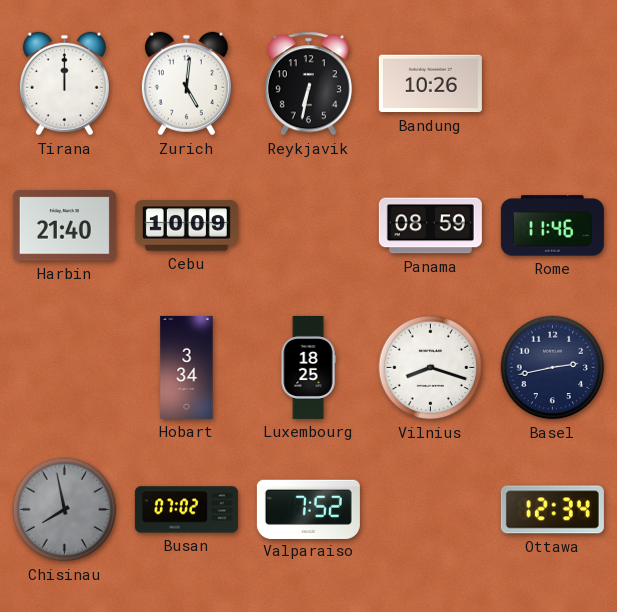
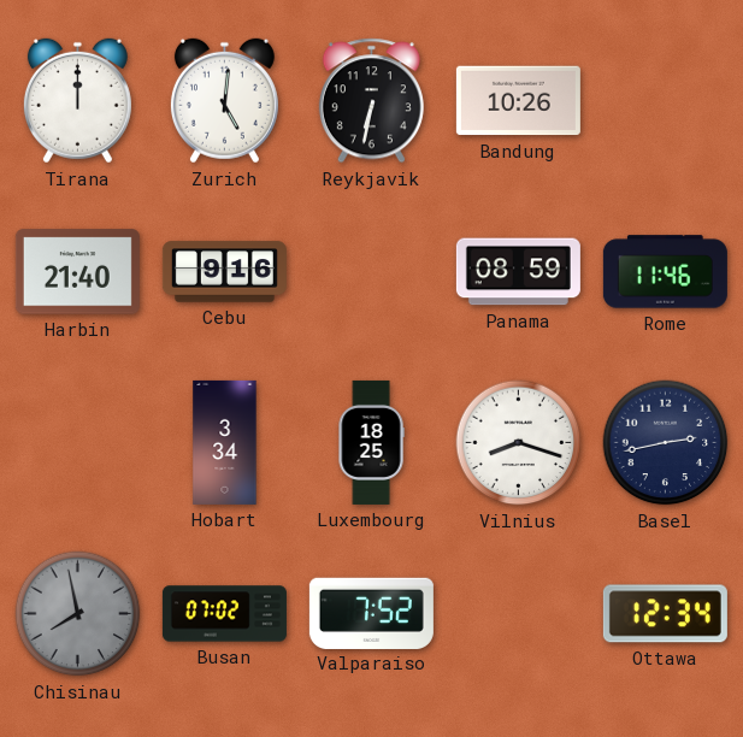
Cebu: 10:09 -> 9:16
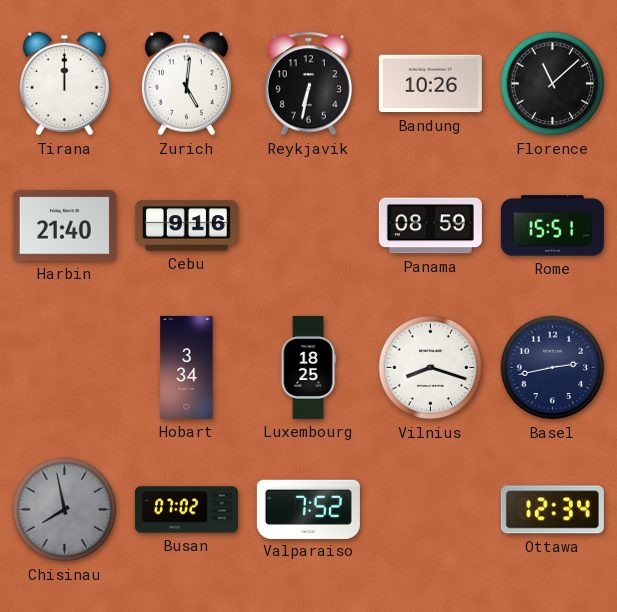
Florence: none -> 11:08
Rome: 11:46 -> 15:51
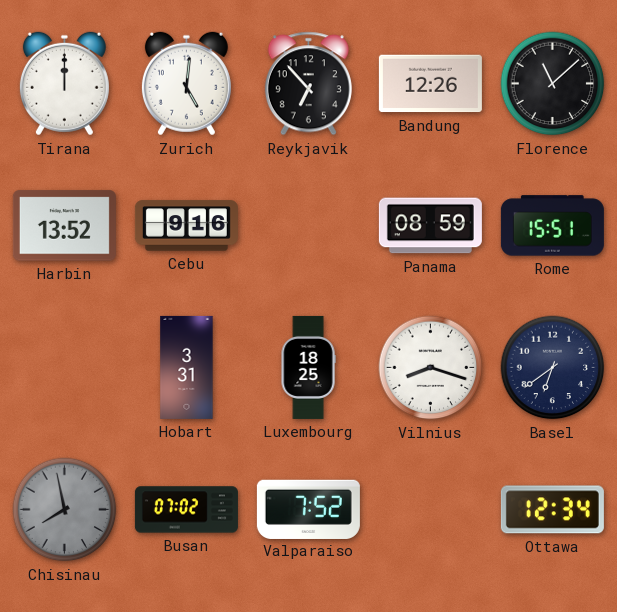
Reykjavik: 6:32 -> 6:53
Bandung: 10:26 -> 12:26
Harbin: 21:40 -> 13:52
Hobart: 3:34 -> 3:31
Basel: 2:43 -> 6:39
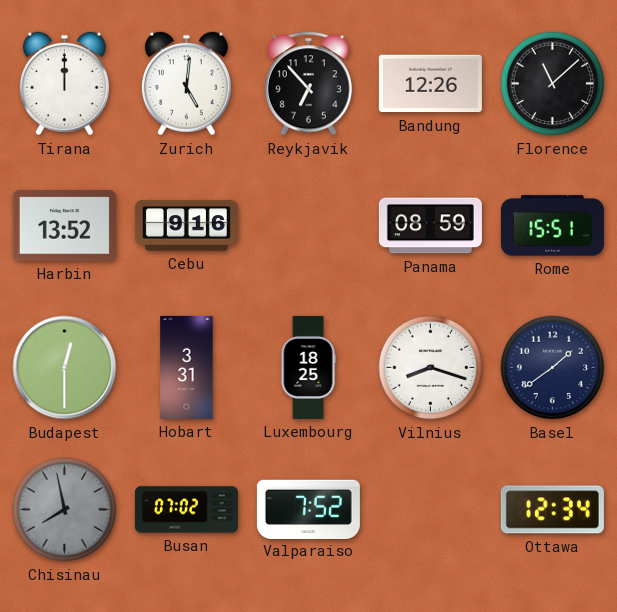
Budapest: none -> 12:30
Basel: 6:39 -> 1:39
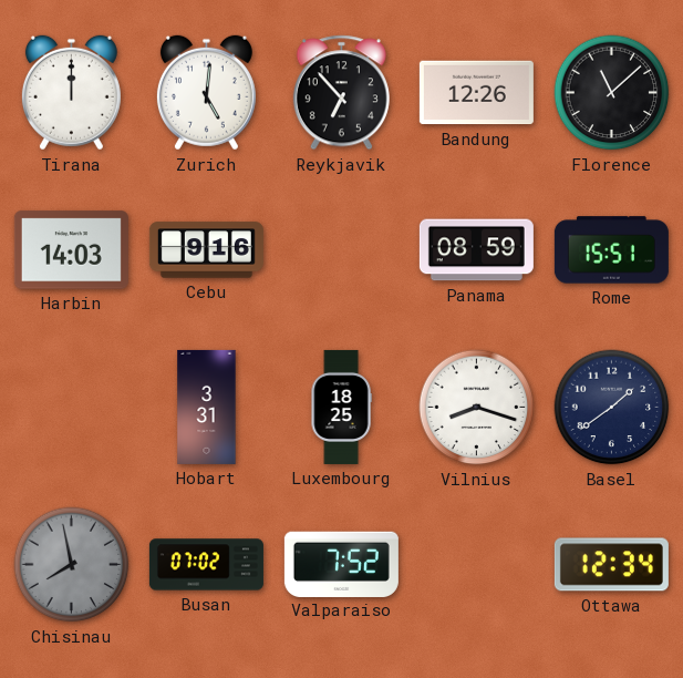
Harbin: 13:52 -> 14:03
Budapest: 12:30 -> none
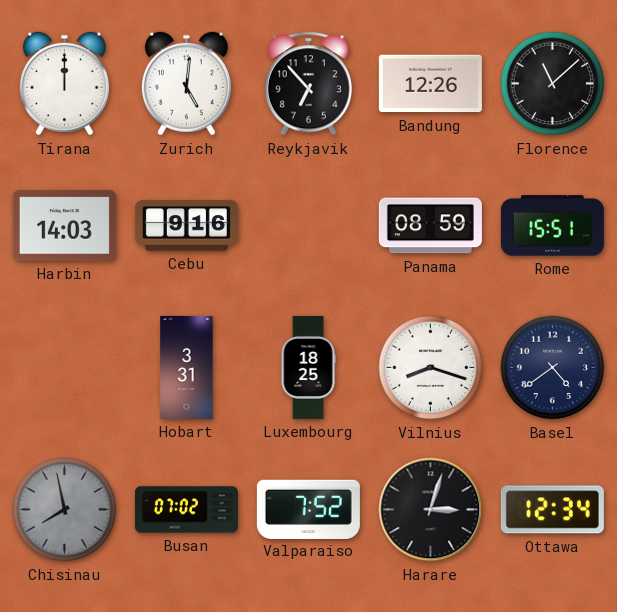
Basel: 1:39 -> 4:39
Harare: none -> 3:03
